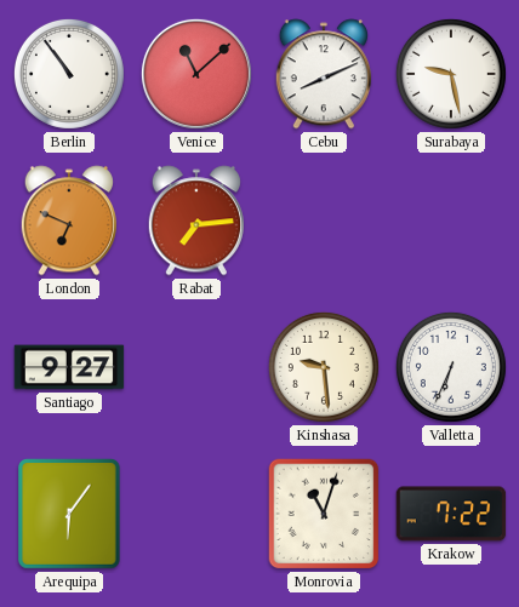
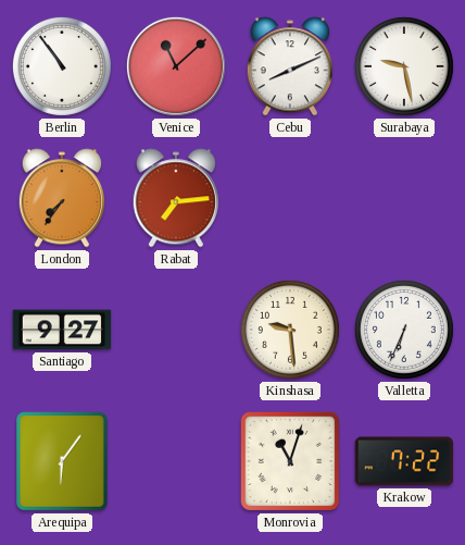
London: 6:49 -> 7:36
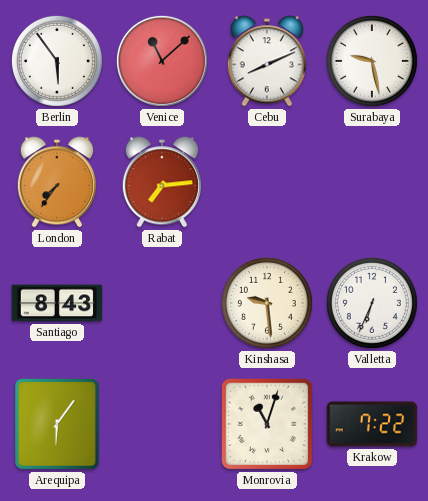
Berlin: 10:54 -> 5:54
Santiago: 9:27 -> 8:43
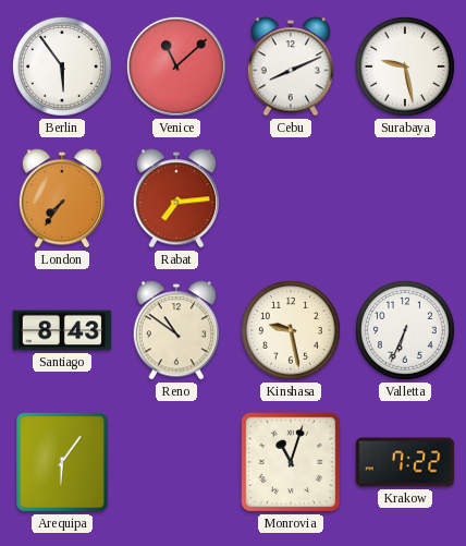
Reno: none -> 10:51
Kinshasa: 9:29 -> 9:28
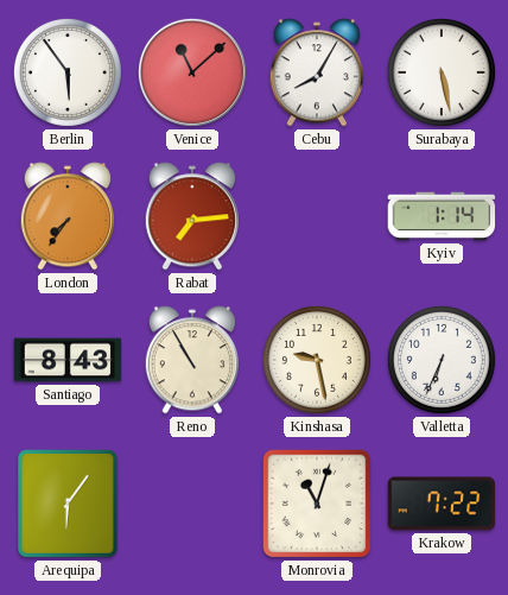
Cebu: 8:11 -> 8:05
Surabaya: 9:28 -> 5:28
Kyiv: none -> 1:14
Reno: 10:51 -> 10:55
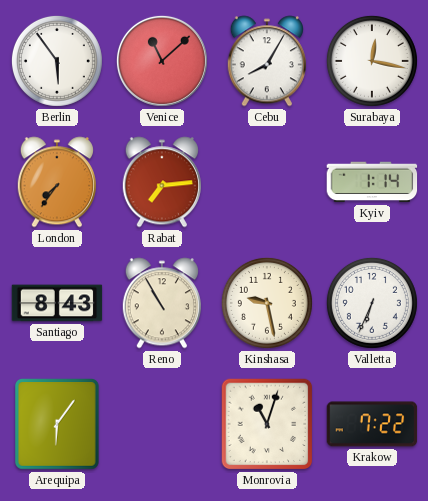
Surabaya: 5:28 -> 12:17
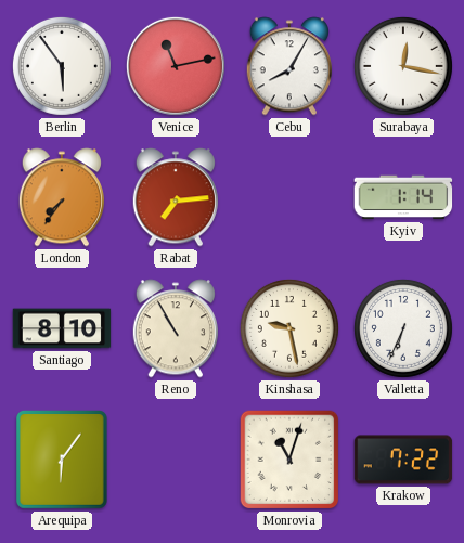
Venice: 11:08 -> 11:13
Santiago: 8:43 -> 8:10
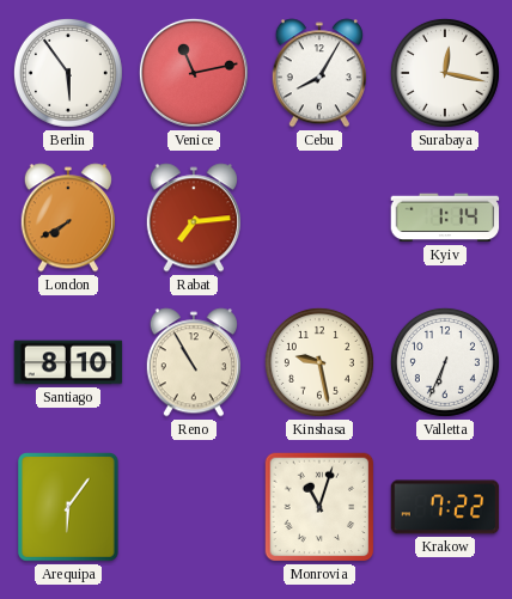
London: 7:36 -> 7:40
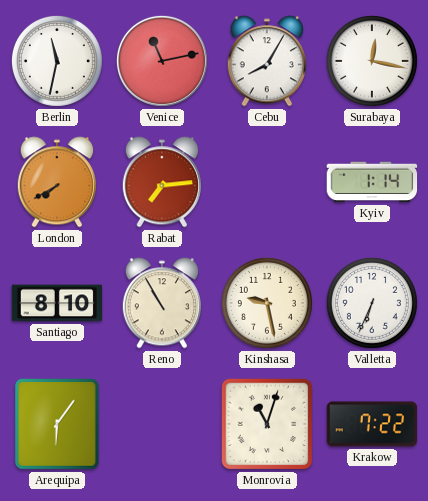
Berlin: 5:54 -> 11:32
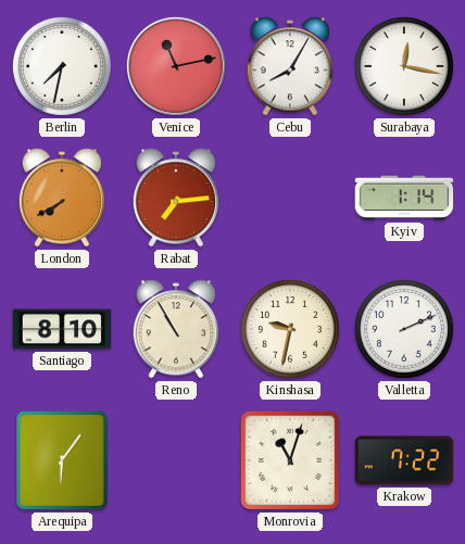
Berlin: 11:32 -> 7:32
Kinshasa: 9:28 -> 9:32
Valletta: 6:34 -> 2:11
